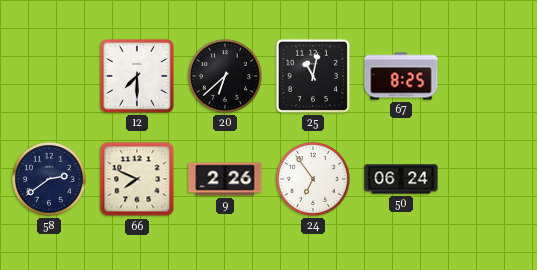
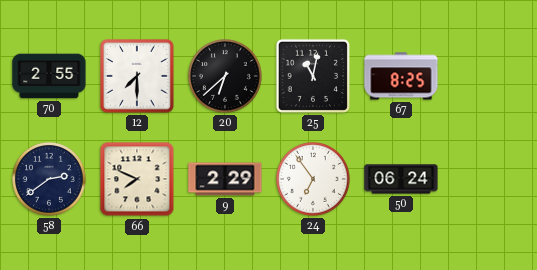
70: none -> 2:55
9: 2:26 -> 2:29
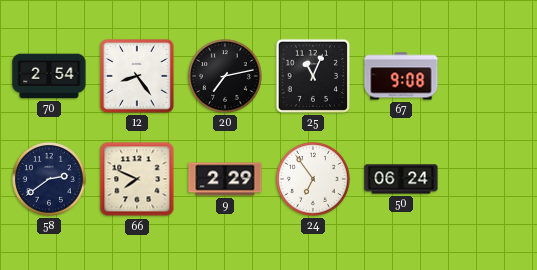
70: 2:55 -> 2:54
12: 7:30 -> 8:24
20: 6:38 -> 7:13
25: 11:02 -> 11:04
67: 8:25 -> 9:08
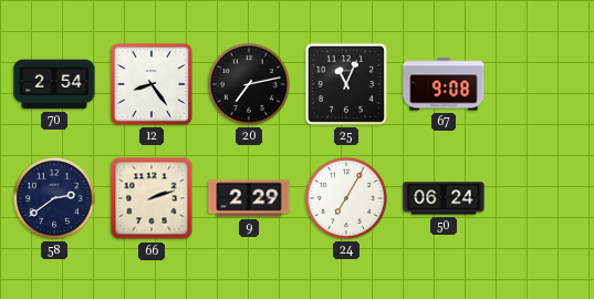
66: 7:49 -> 2:12
24: 6:54 -> 7:05
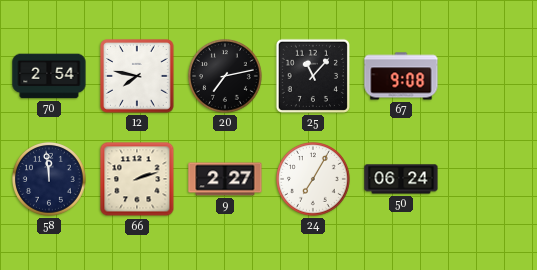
12: 8:24 -> 7:47
25: 11:04 -> 11:07
58: 2:39 -> 11:59
9: 2:29 -> 2:27
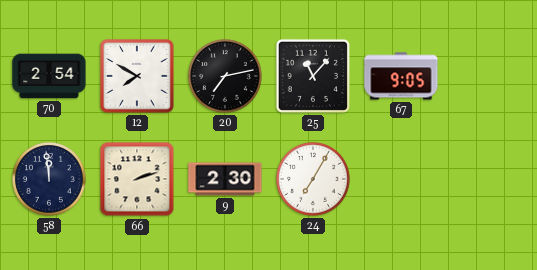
12: 7:47 -> 7:50
67: 9:08 -> 9:05
9: 2:27 -> 2:30
50: 06:24 -> none
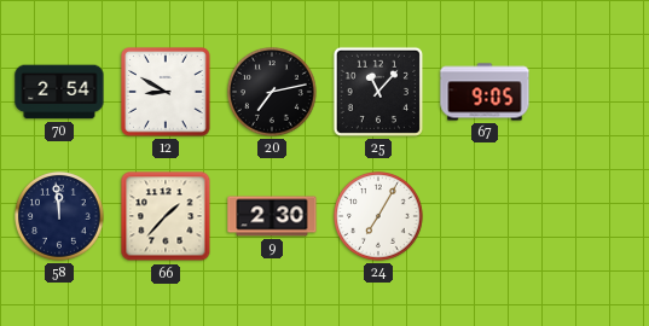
12: 7:50 -> 8:50
66: 2:12 -> 1:37
